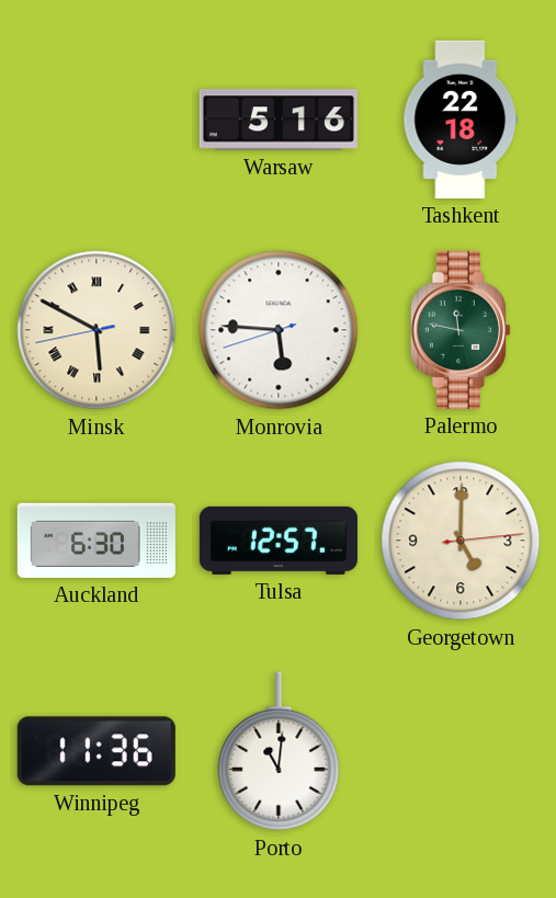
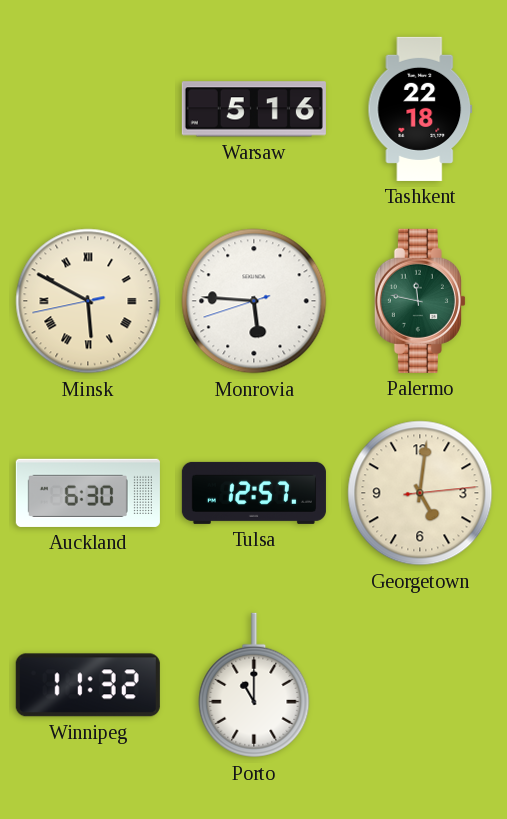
Georgetown: 5:00 -> 5:01
Winnipeg: 11:36 -> 11:32
Porto: 11:01 -> 11:00
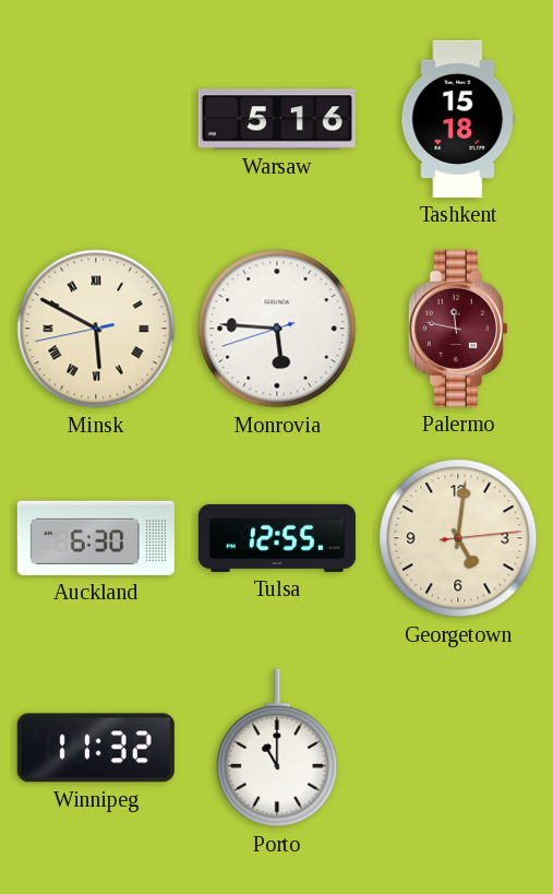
Tashkent: 22:18 -> 15:18
Palermo dial: green -> burgundy
Tulsa: 12:57 -> 12:55
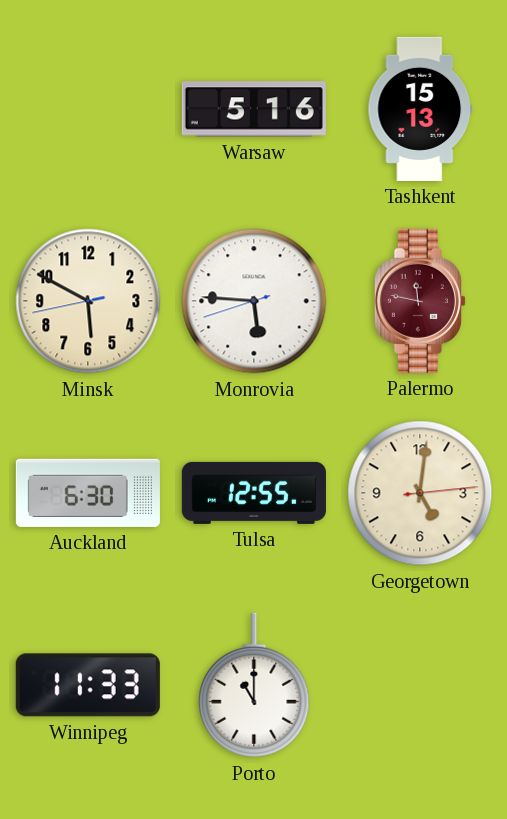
Tashkent: 15:18 -> 15:13
Minsk numerals: Roman -> Arabic
Winnipeg: 11:32 -> 11:33
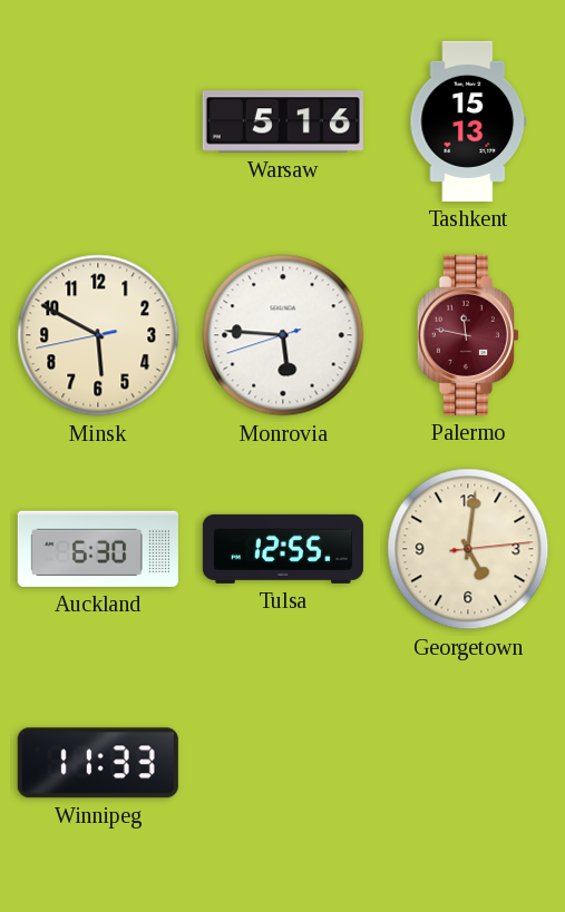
Porto: 11:00 -> none
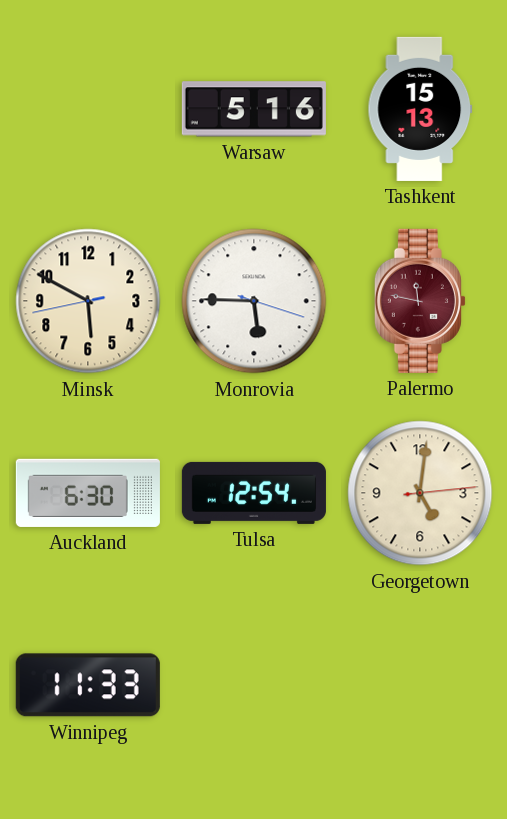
Monrovia: 5:45:42 -> 5:45:18
Tulsa: 12:55 -> 12:54
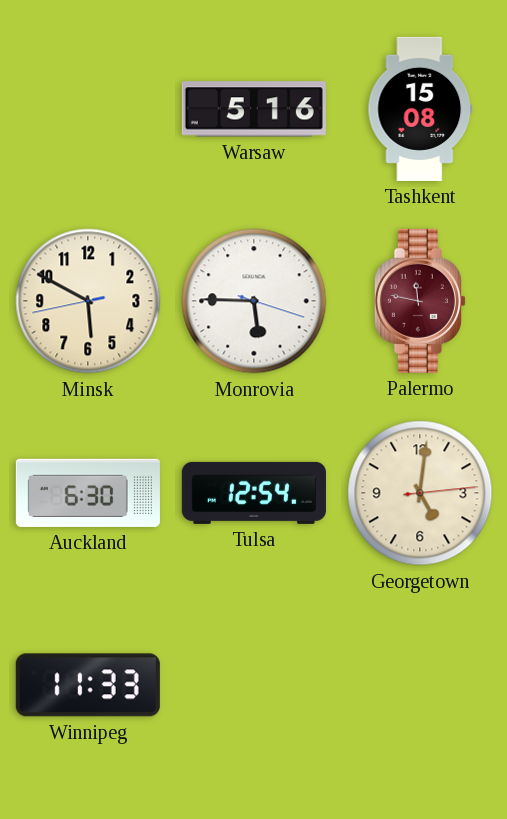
Tashkent: 15:13 -> 15:08
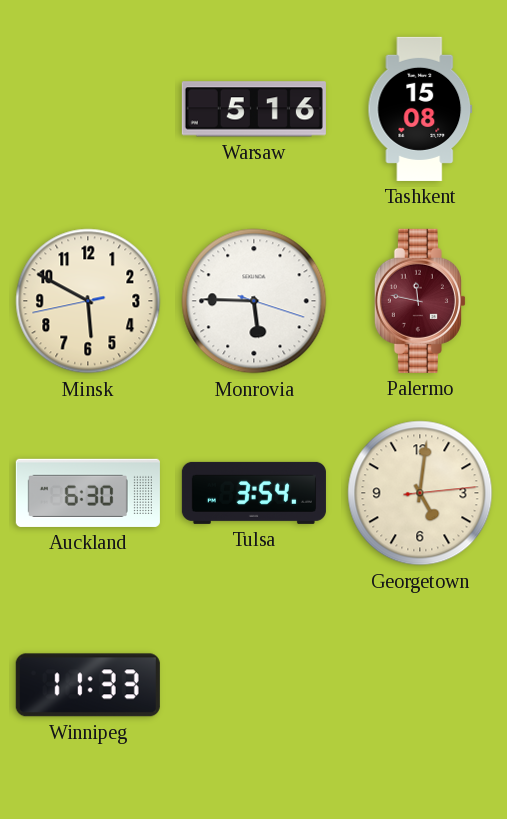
Tulsa: 12:54 -> 3:54
